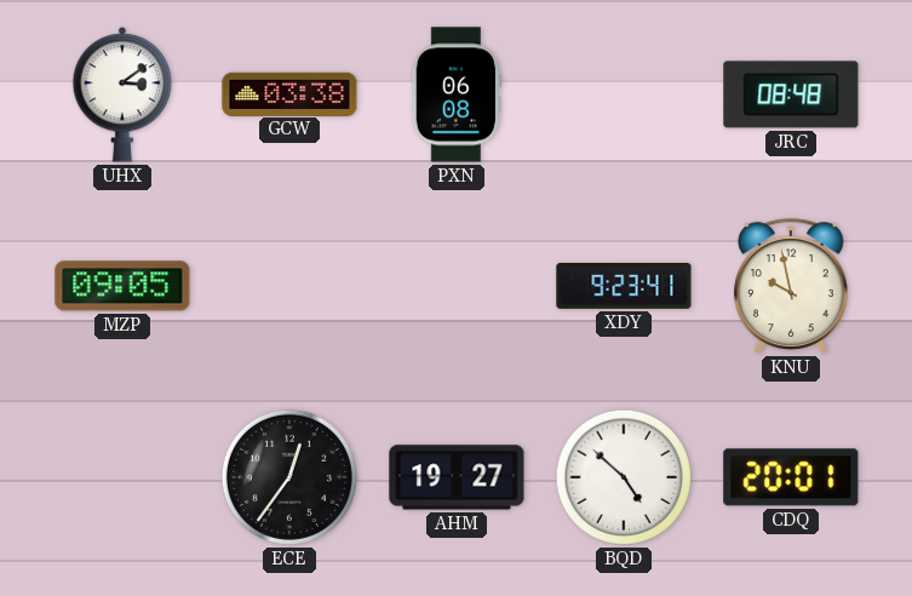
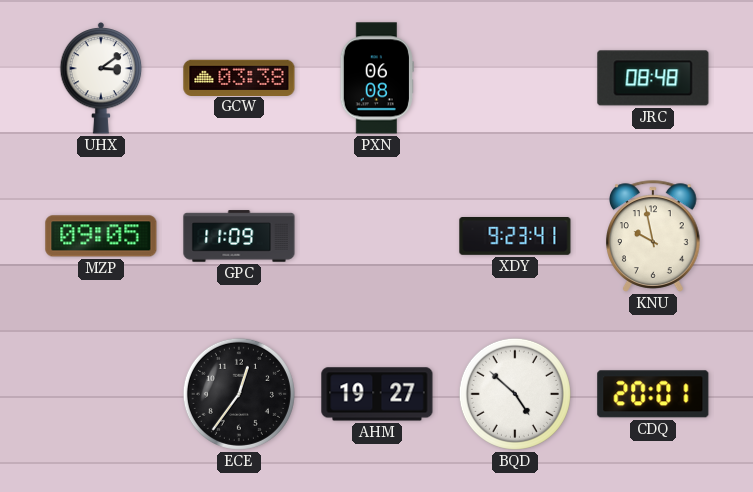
GPC: none -> 11:09
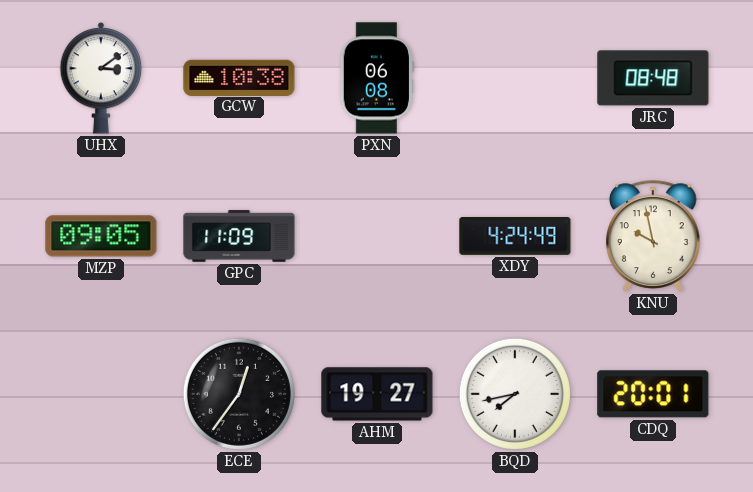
GCW: 03:38 -> 10:38
XDY: 9:23 -> 4:24
BQD: 4:52 -> 7:43
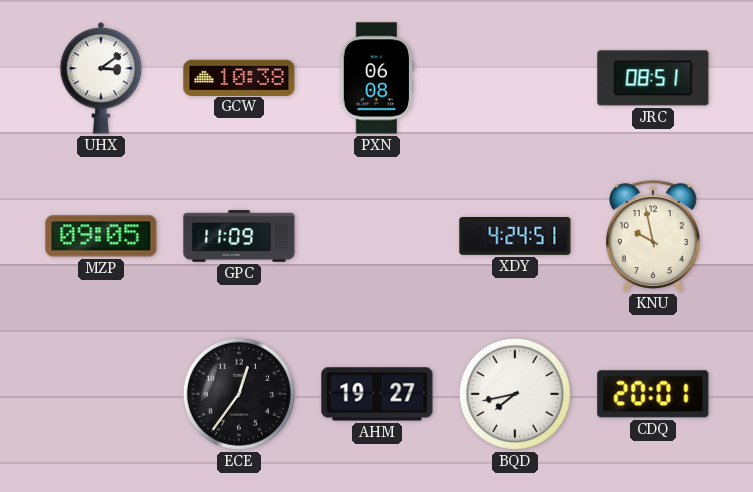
JRC: 08:48 -> 08:51
XDY: 4:24:49 -> 4:24:51
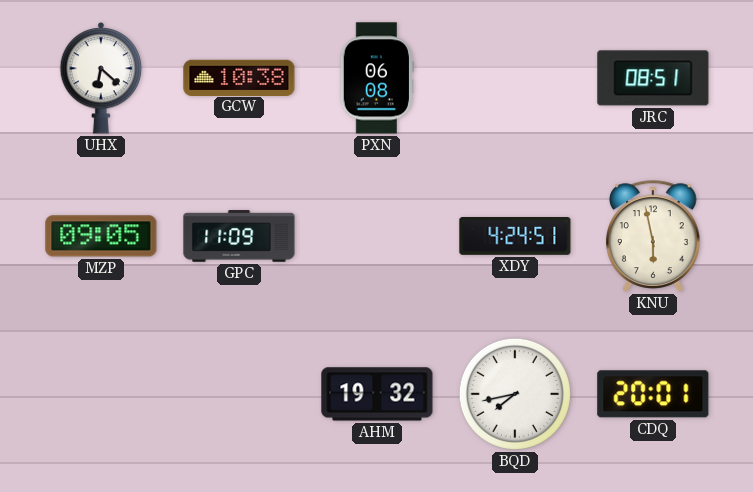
UHX: 3:09 -> 6:22
KNU: 9:58 -> 5:58
ECE: 12:36 -> none
AHM: 19:27 -> 19:32
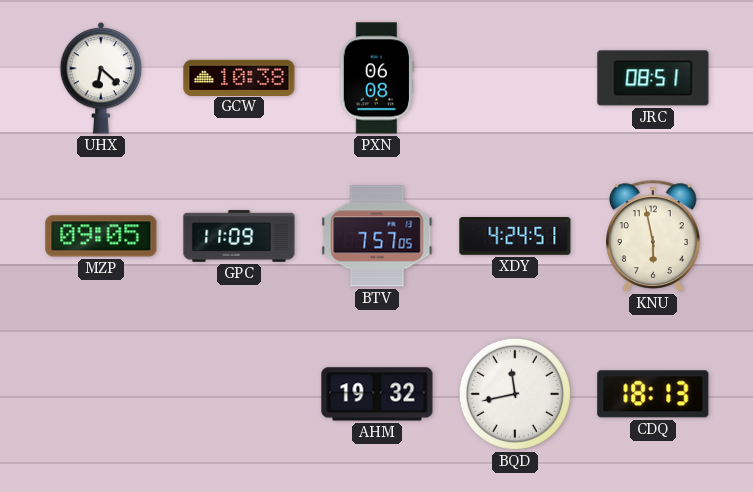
BTV: none -> 7:57
BQD: 7:43 -> 11:43
CDQ: 20:01 -> 18:13
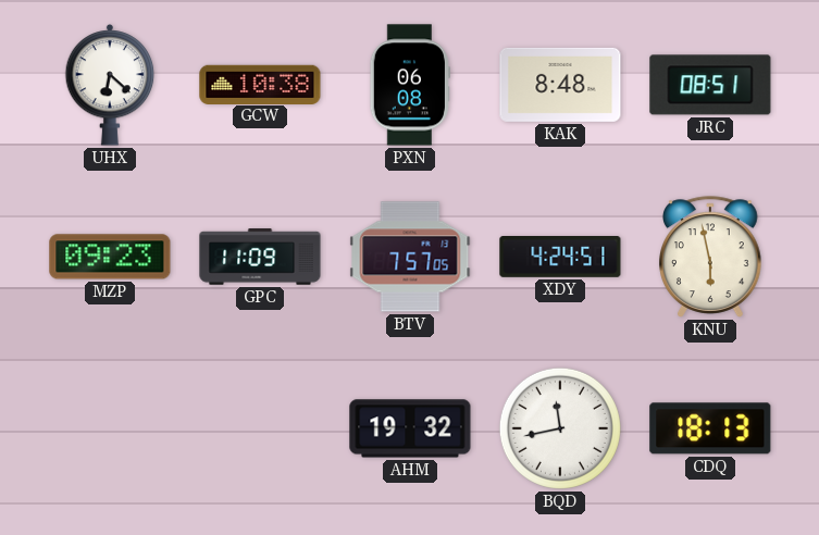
KAK: none -> 8:48
MZP: 09:05 -> 09:23
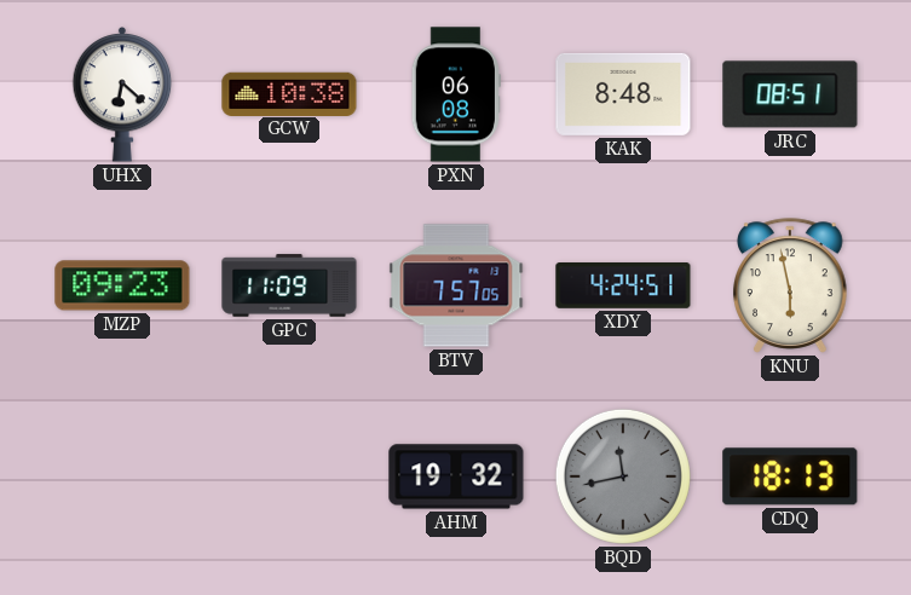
BQD dial: white -> grey
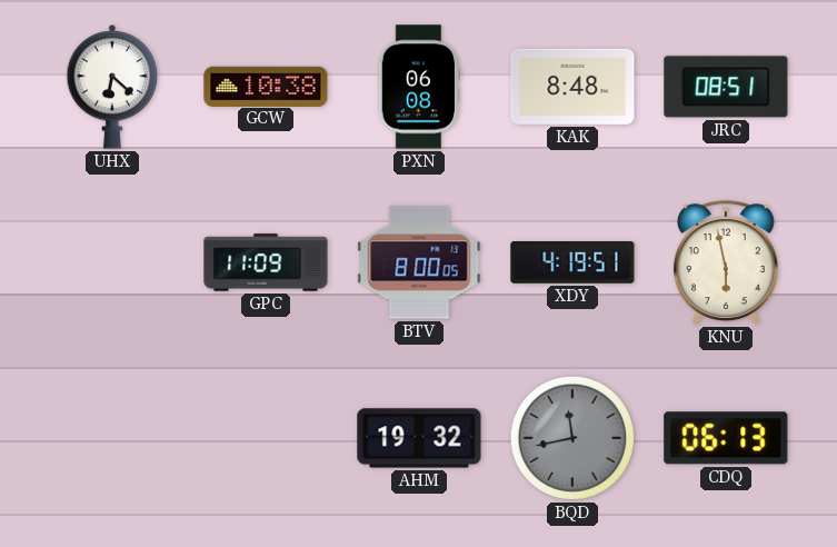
MZP: 09:23 -> none
BTV: 7:57 -> 8:00
XDY: 4:24 -> 4:19
CDQ: 18:13 -> 06:13
